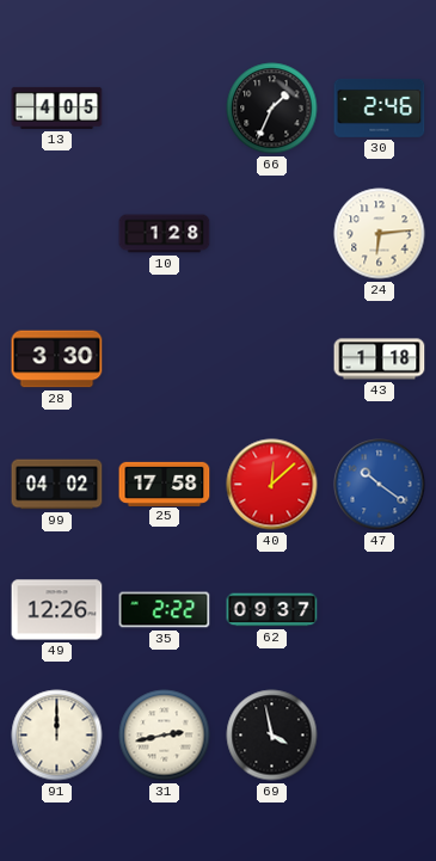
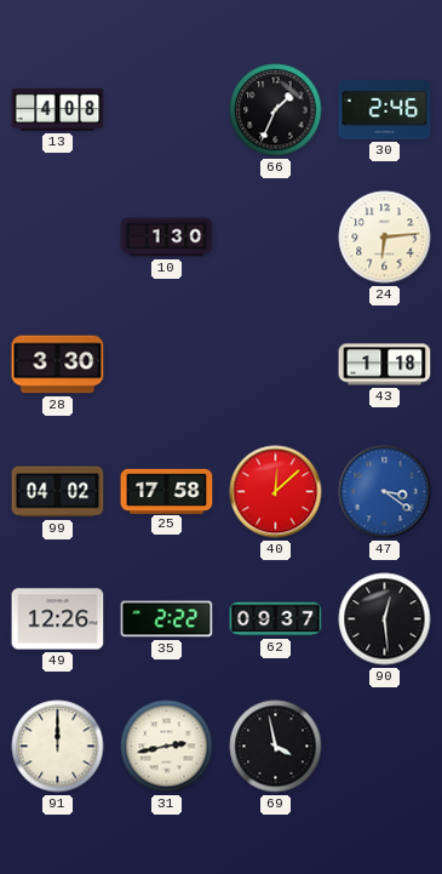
13: 4:05 -> 4:08
10: 1:28 -> 1:30
47: 10:21 -> 3:21
90: none -> 12:29
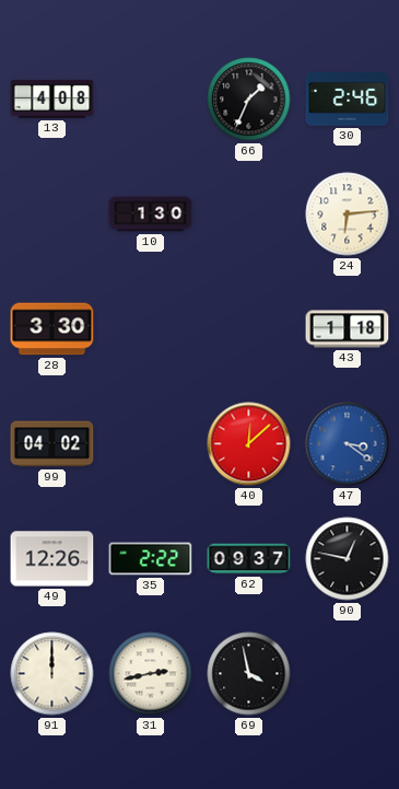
25: 17:58 -> none
90: 12:29 -> 12:47
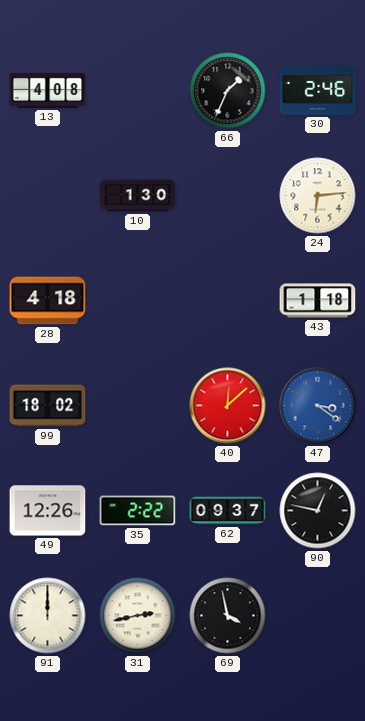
28: 3:30 -> 4:18
99: 04:02 -> 18:02
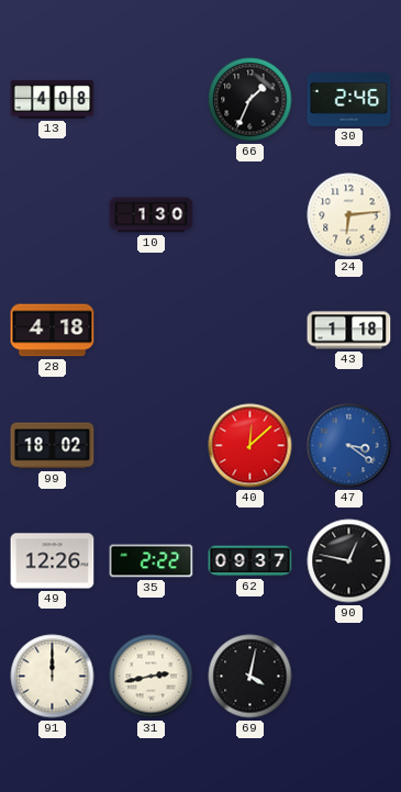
69: 3:58 -> 4:02
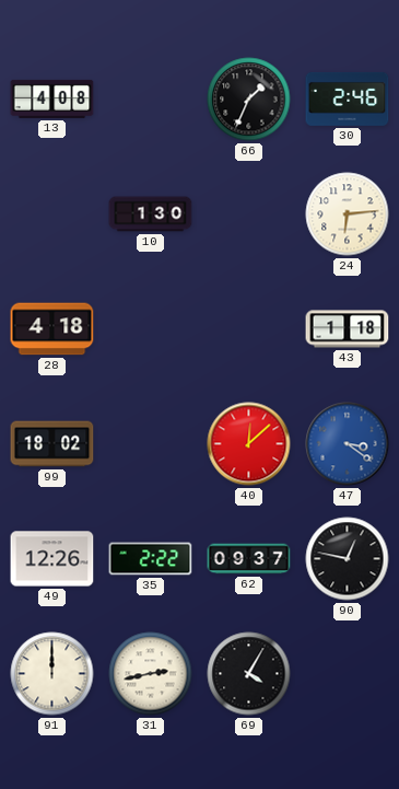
69: 4:02 -> 4:05
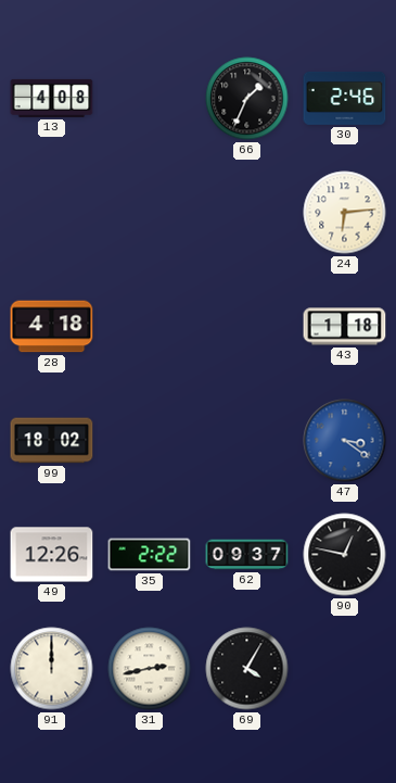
10: 1:30 -> none
40: 12:08 -> none
